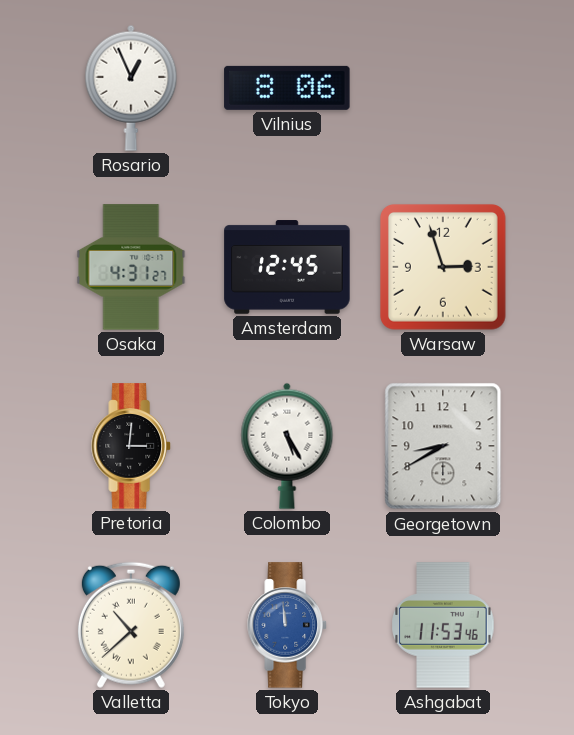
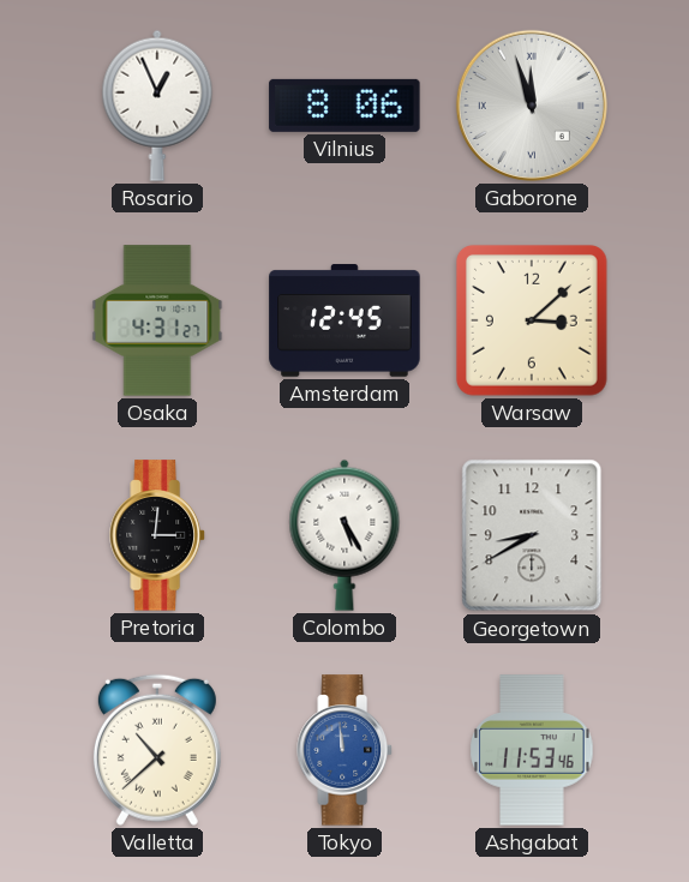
Gaborone: none -> 11:57
Warsaw: 2:57 -> 3:08
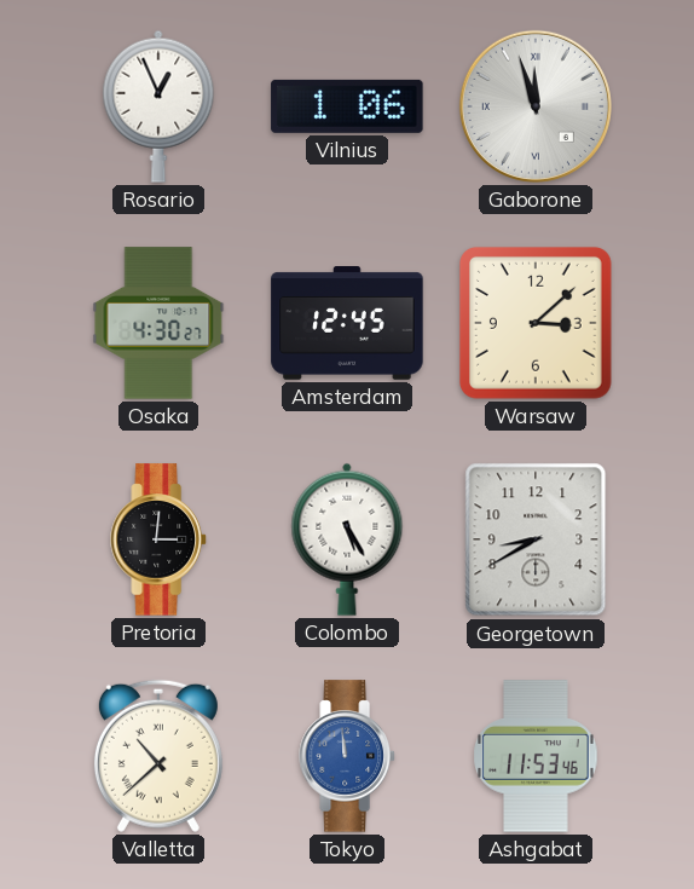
Vilnius: 8:06 -> 1:06
Osaka: 4:31 -> 4:30
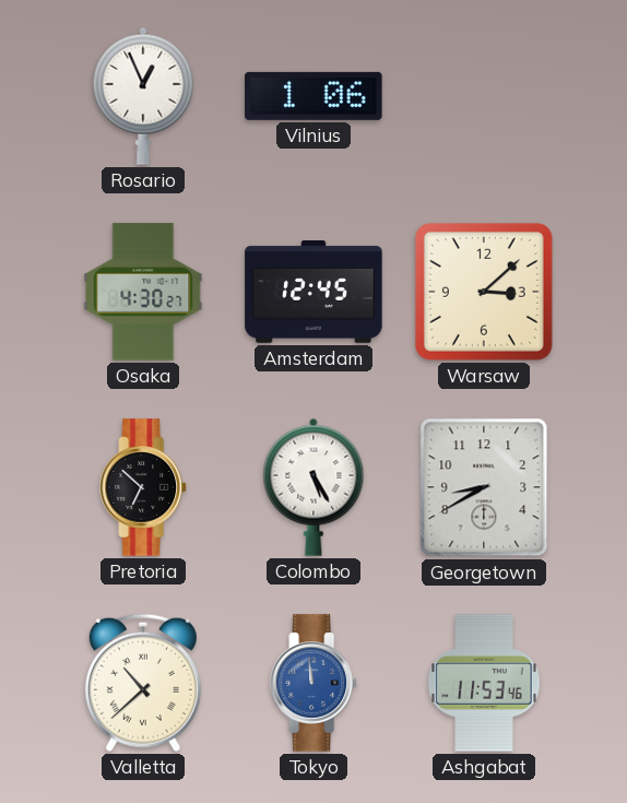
Gaborone: 11:57 -> none
Pretoria: 3:01 -> 6:52
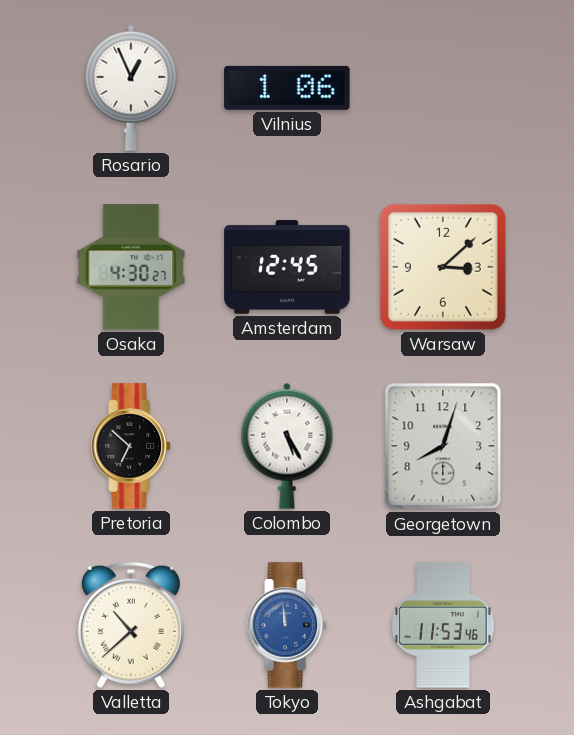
Georgetown: 8:40 -> 8:03
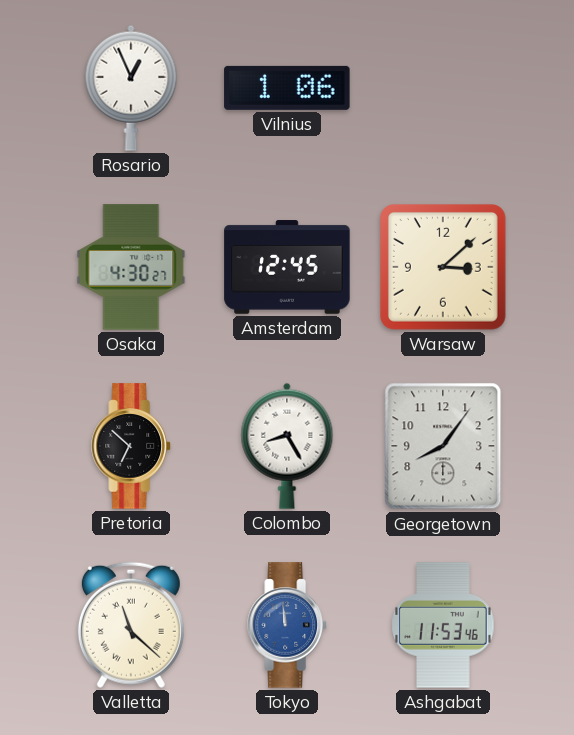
Colombo: 5:25 -> 8:25
Georgetown: 8:03 -> 8:06
Valletta: 10:38 -> 11:22
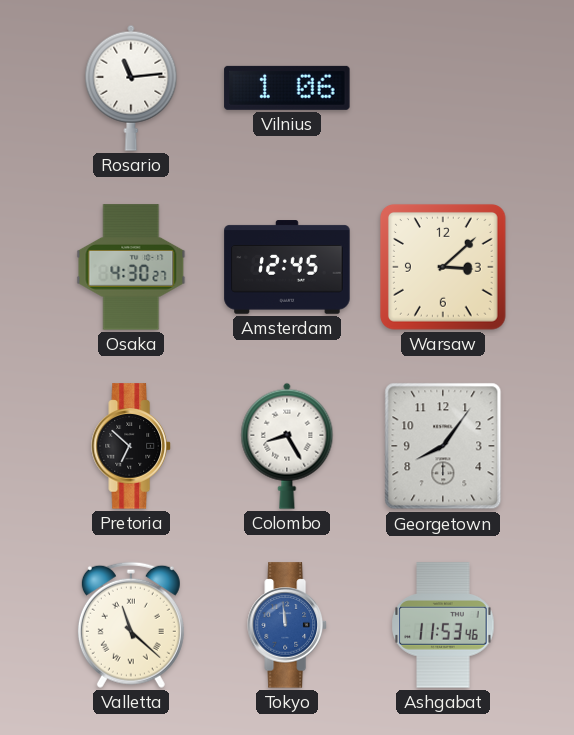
Rosario: 12:56 -> 11:14
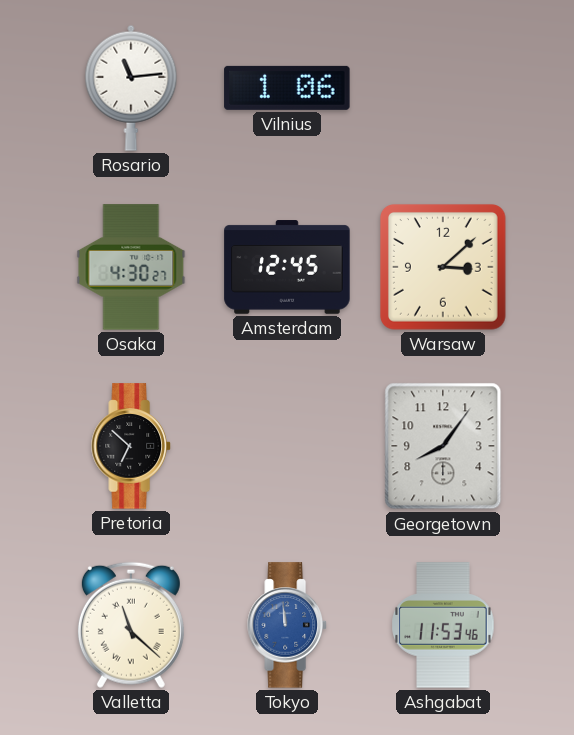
Colombo: 8:25 -> none
